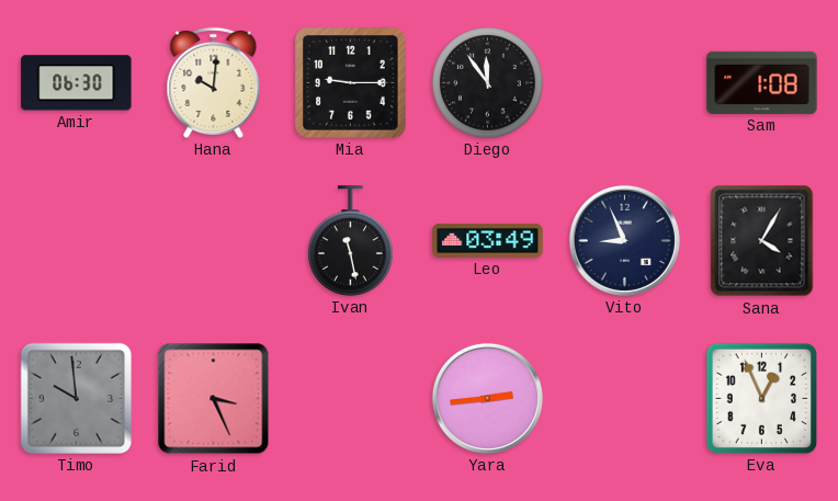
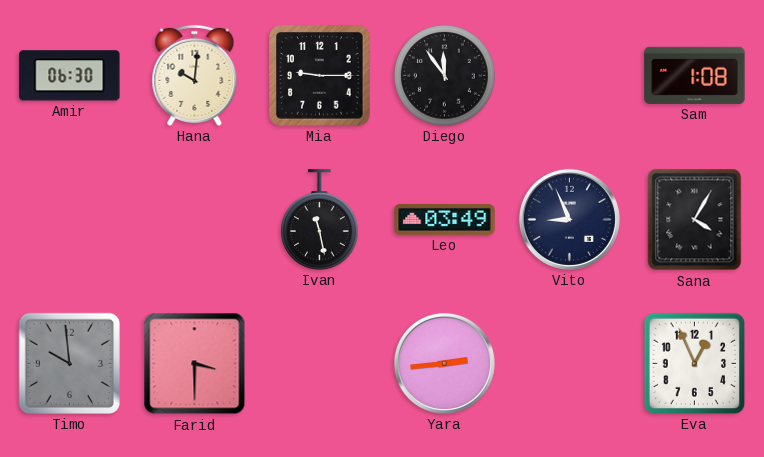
Farid: 3:26 -> 3:30
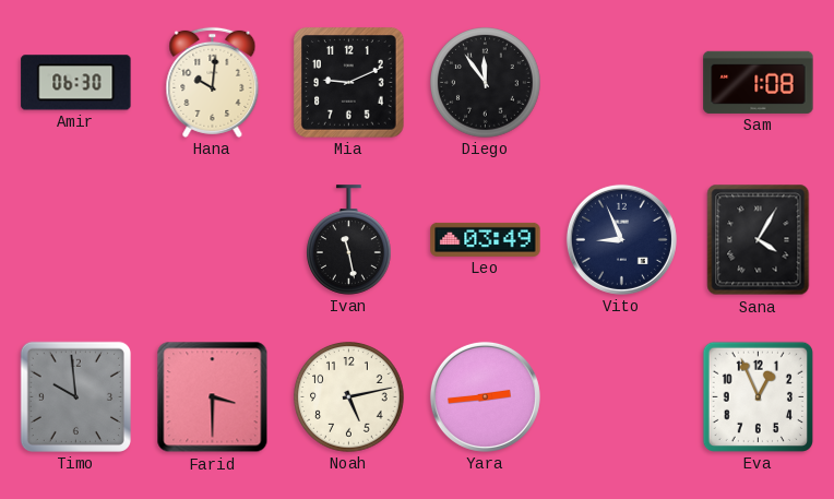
Mia: 9:15 -> 9:11
Noah: none -> 5:13
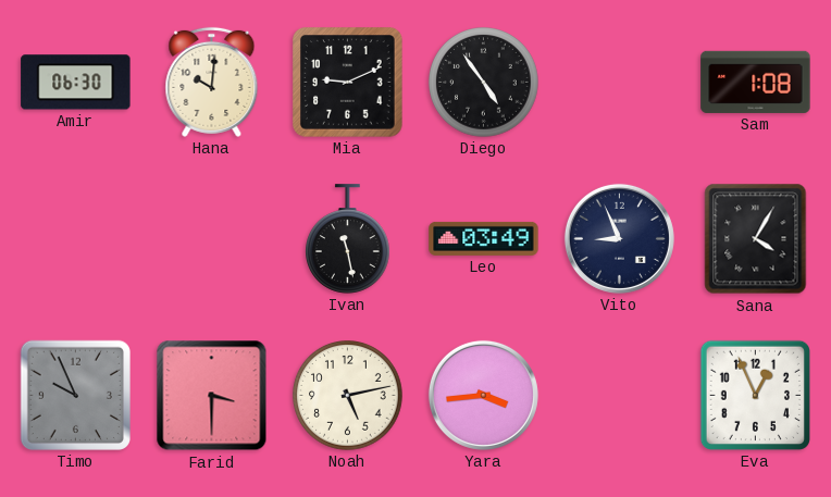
Diego: 11:54 -> 4:54
Timo: 9:59 -> 9:56
Yara: 2:44 -> 3:44
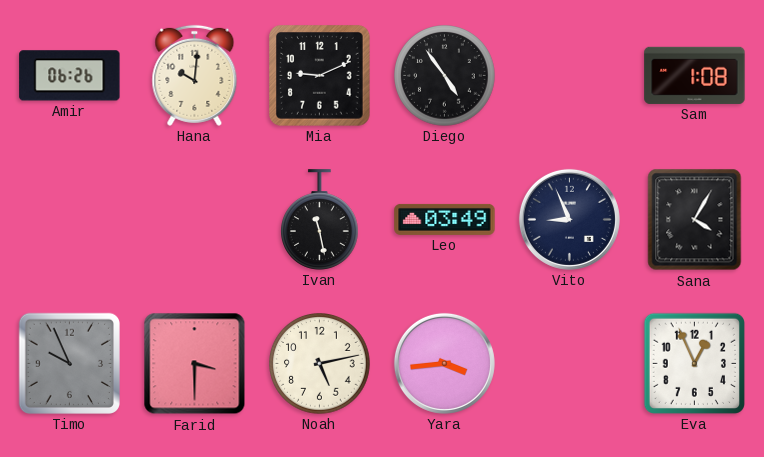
Amir: 06:30 -> 06:26
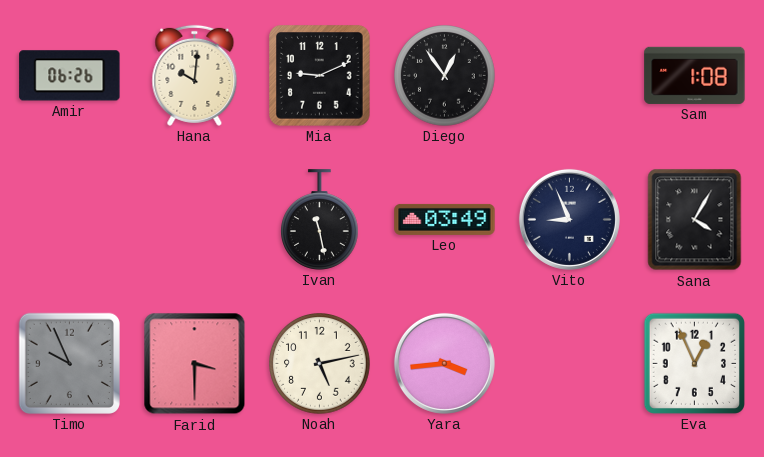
Diego: 4:54 -> 12:54
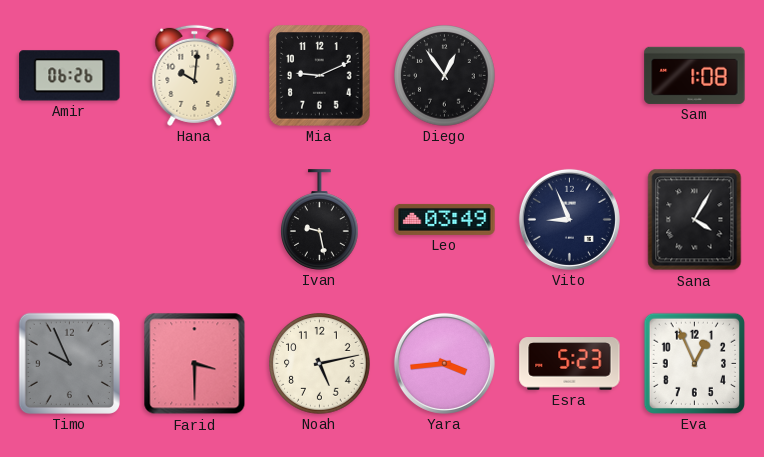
Ivan: 11:28 -> 9:28
Esra: none -> 5:23
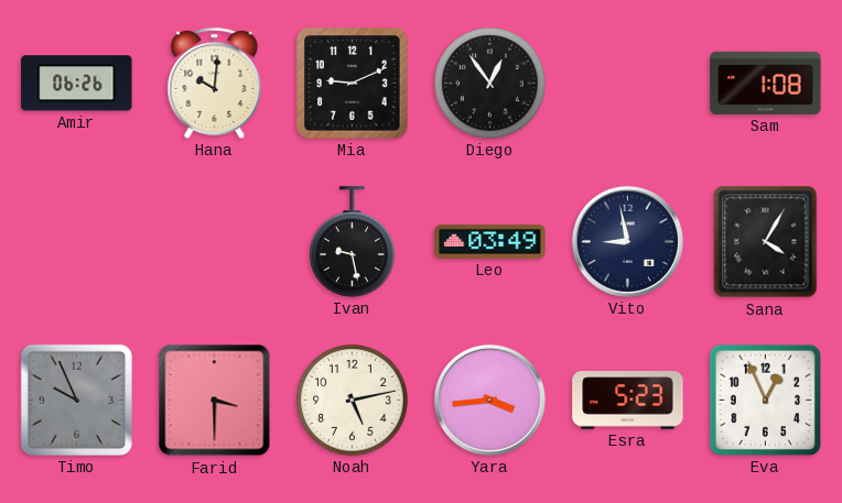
Vito: 8:56 -> 8:58
